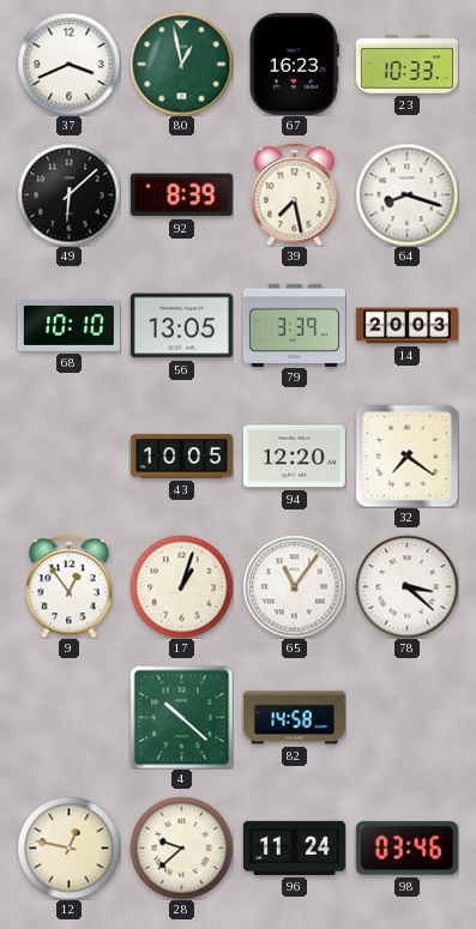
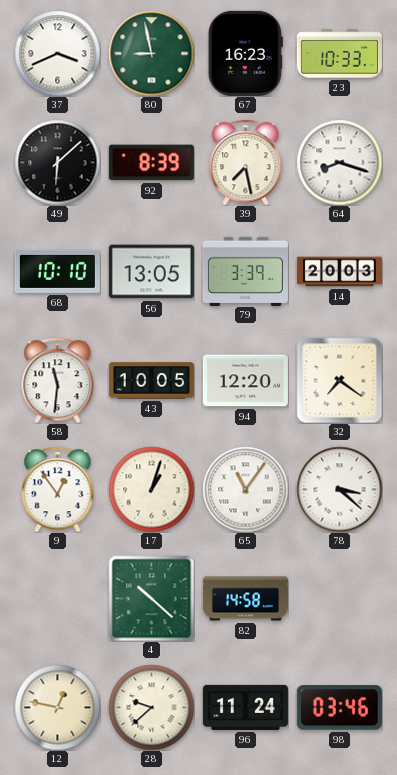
80: 12:58 -> 8:58
58: none -> 11:31
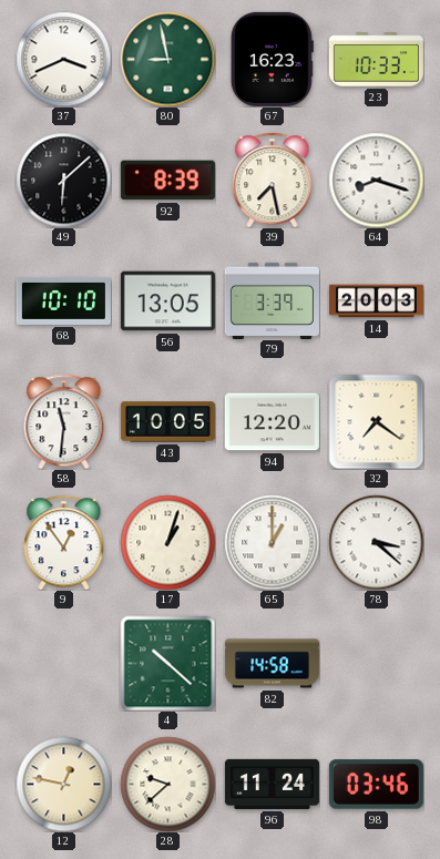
65: 11:06 -> 1:00
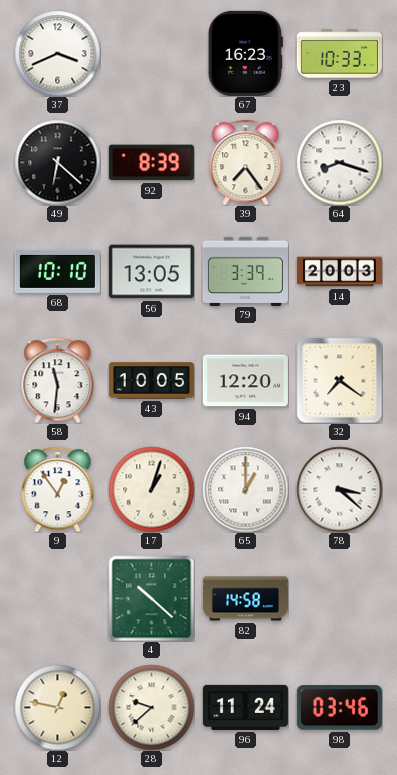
80: 8:58 -> none
49: 6:08 -> 6:22
39: 7:28 -> 7:24
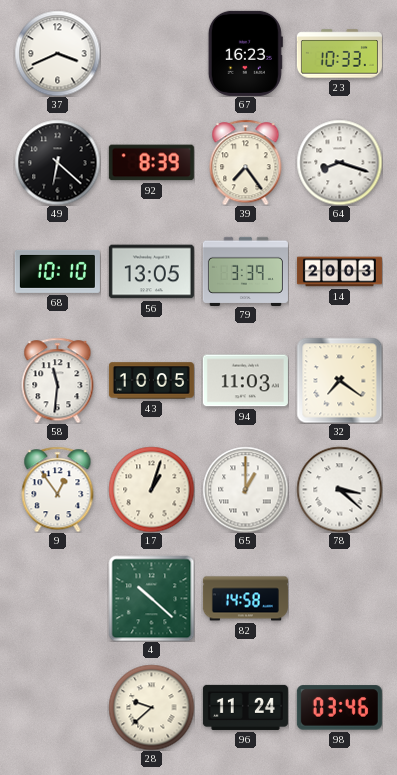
94: 12:20 -> 11:03
12: 12:47 -> none
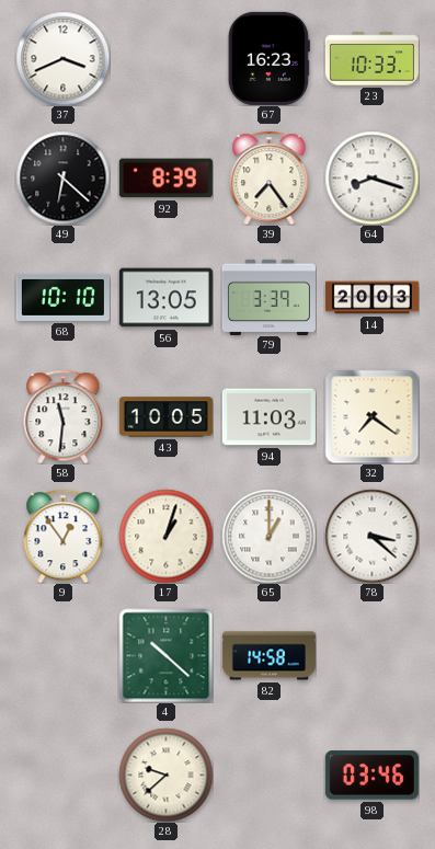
96: 11:24 -> none
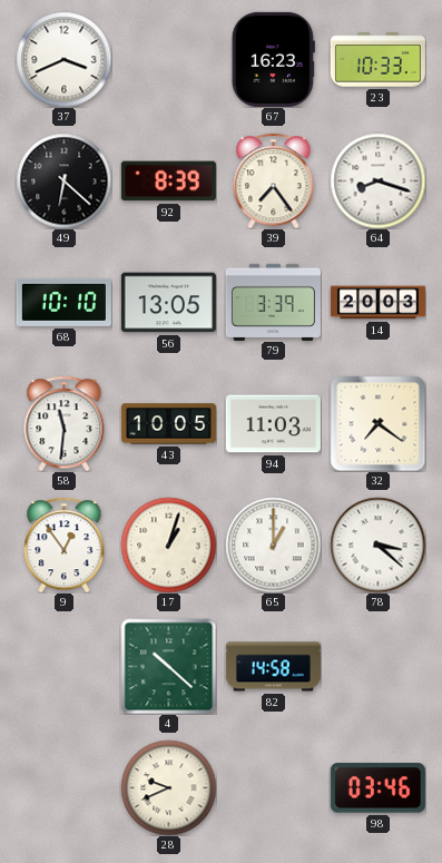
28: 9:38 -> 9:41
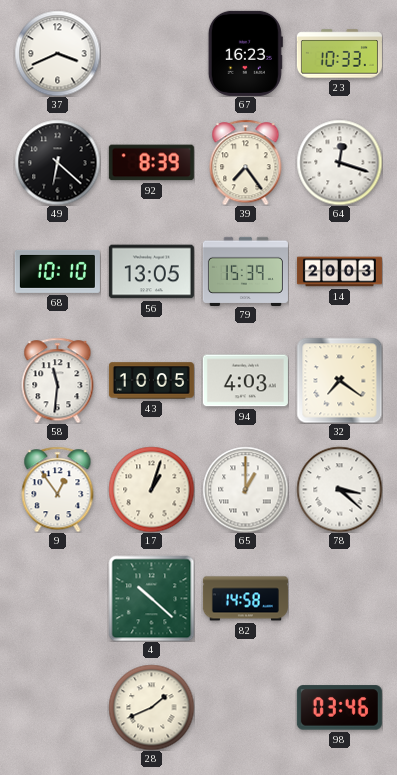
64: 8:18 -> 12:18
79: 3:39 -> 15:39
94: 11:03 -> 4:03
28: 9:41 -> 1:41
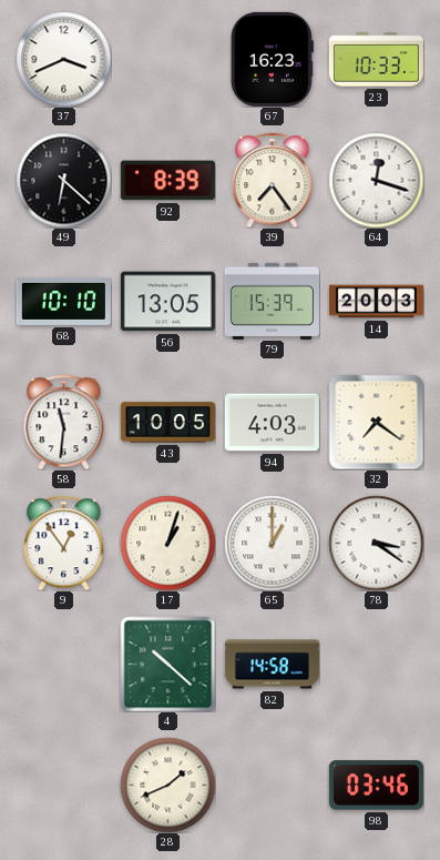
78: 3:22 -> 3:21
